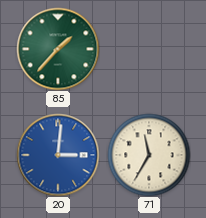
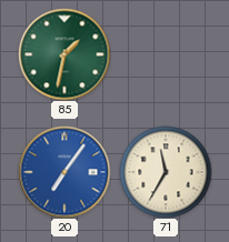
85: 1:37 -> 1:32
20: 3:01 -> 7:06
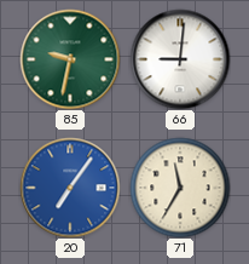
85: 1:32 -> 9:32
66: none -> 9:01
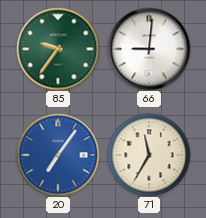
85: 9:32 -> 9:36
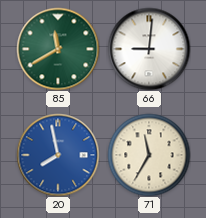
85: 9:36 -> 11:40
20: 7:06 -> 7:58
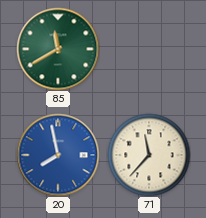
66: 9:01 -> none
71: 11:35 -> 11:37
